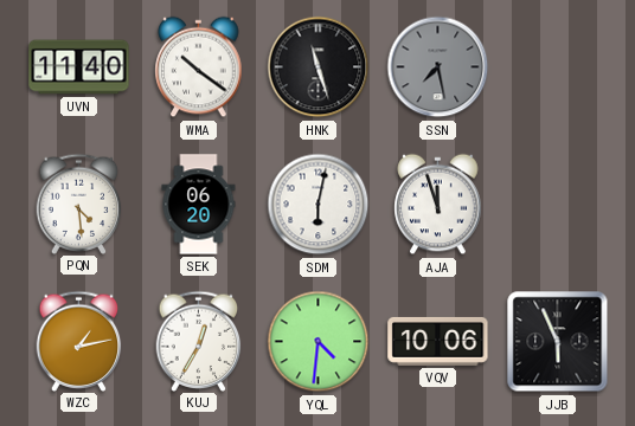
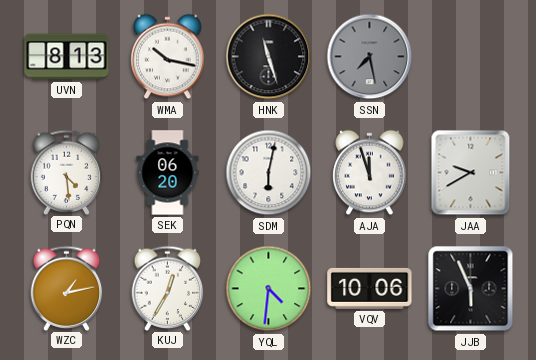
UVN: 11:40 -> 8:13
WMA: 10:21 -> 10:17
JAA: none -> 9:40
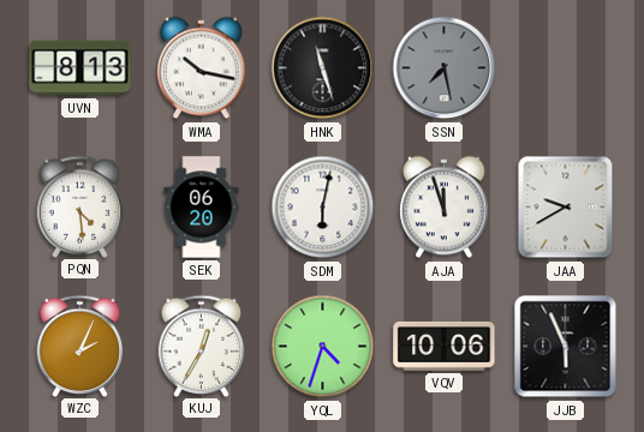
WZC: 1:13 -> 2:04
YQL: 4:31 -> 4:33
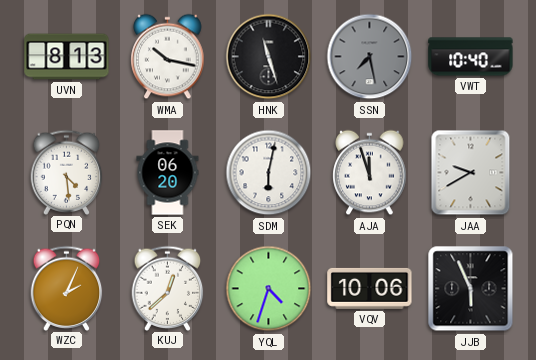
VWT: none -> 10:40
KUJ: 12:35 -> 12:38
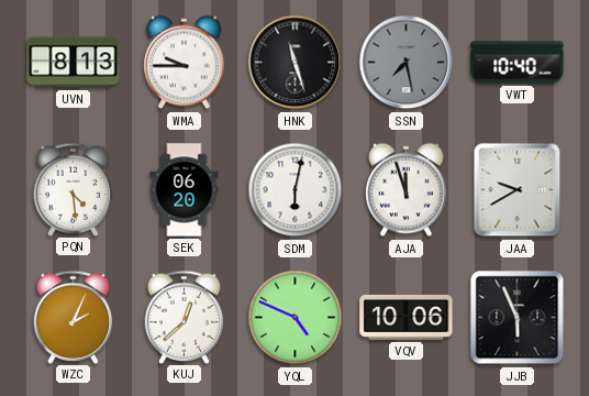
WMA: 10:17 -> 9:45
YQL: 4:33 -> 4:49
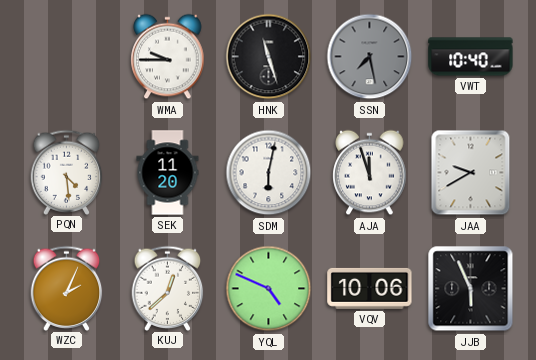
UVN: 8:13 -> none
SEK: 06:20 -> 11:20
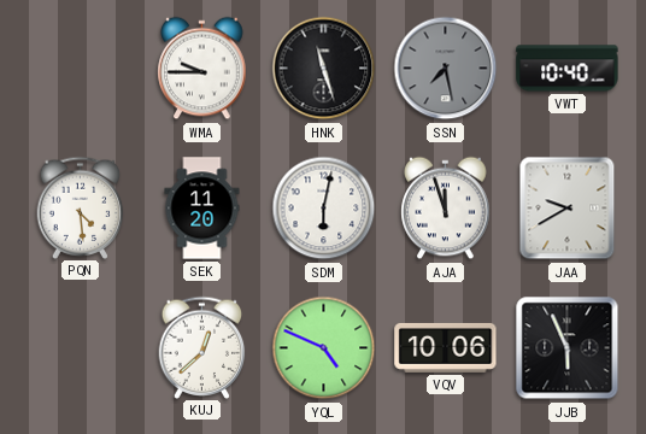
WZC: 2:04 -> none
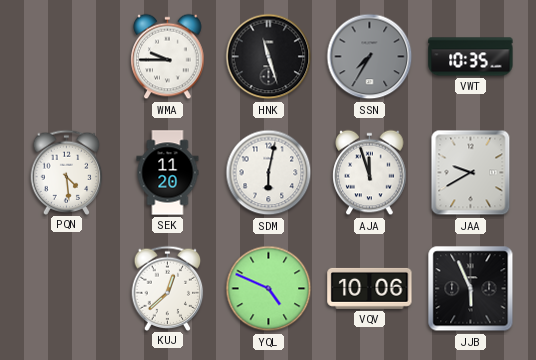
SSN: 7:28 -> 7:35
VWT: 10:40 -> 10:35
